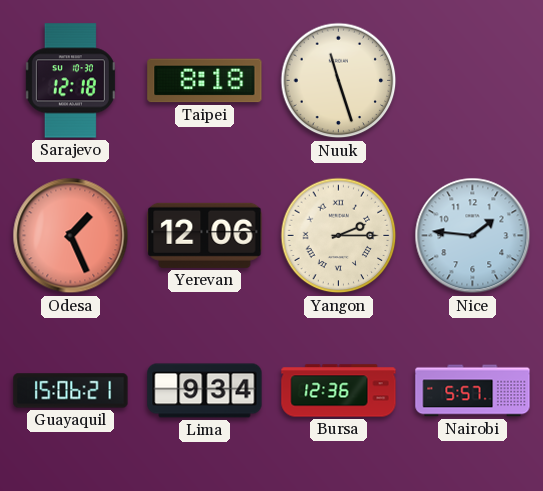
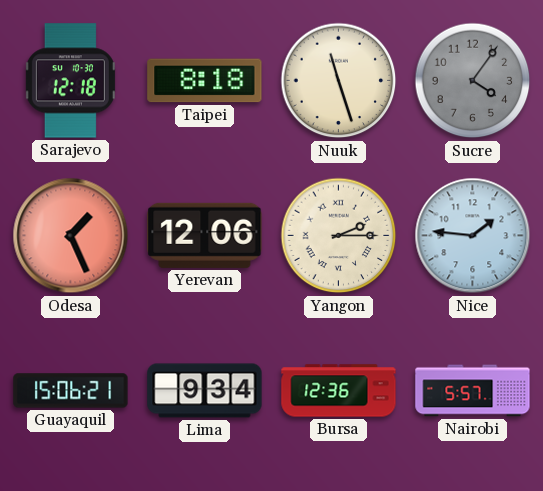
Sucre: none -> 4:06
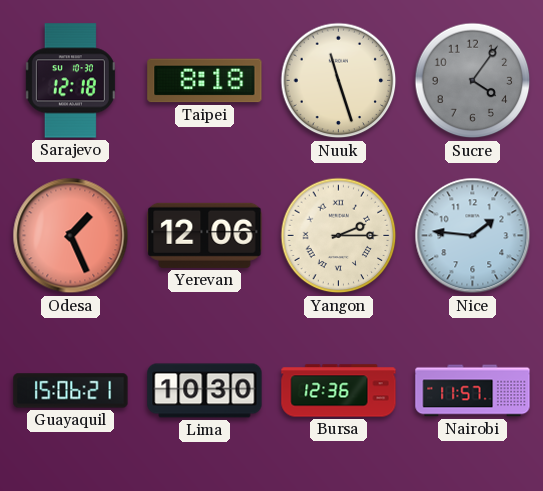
Lima: 9:34 -> 10:30
Nairobi: 5:57 -> 11:57
